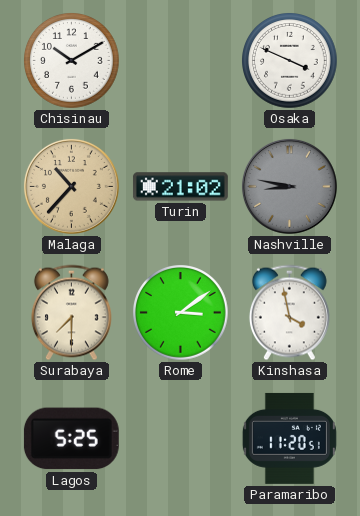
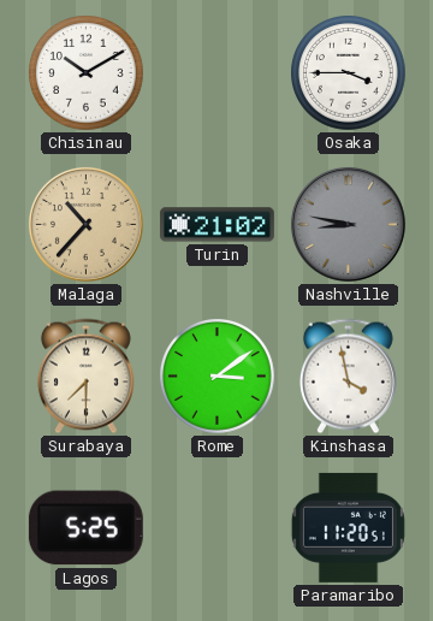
Osaka: 3:49 -> 3:45
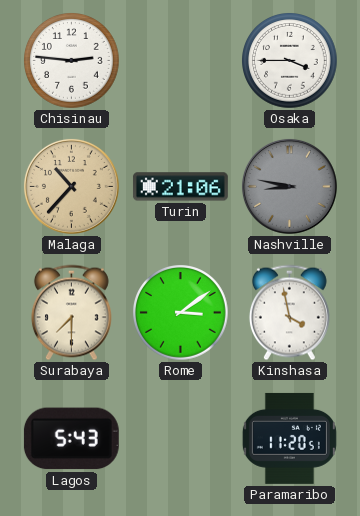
Chisinau: 10:10 -> 2:46
Turin: 21:02 -> 21:06
Lagos: 5:25 -> 5:43
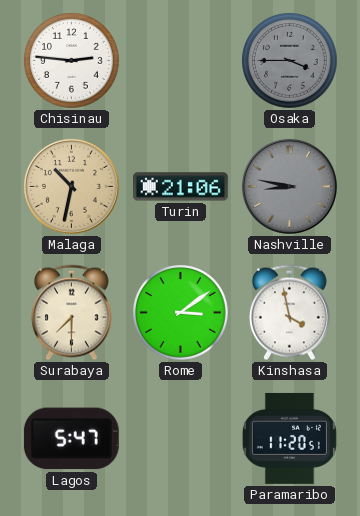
Osaka dial: white -> grey
Malaga: 10:37 -> 10:32
Lagos: 5:43 -> 5:47
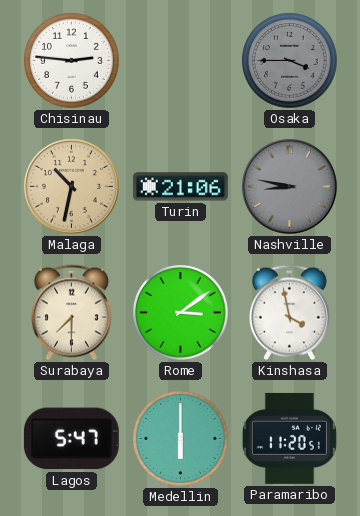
Medellin: none -> 6:00
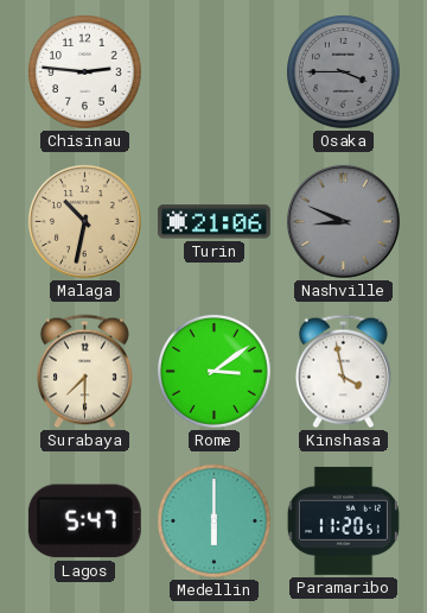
Nashville: 8:47 -> 8:49
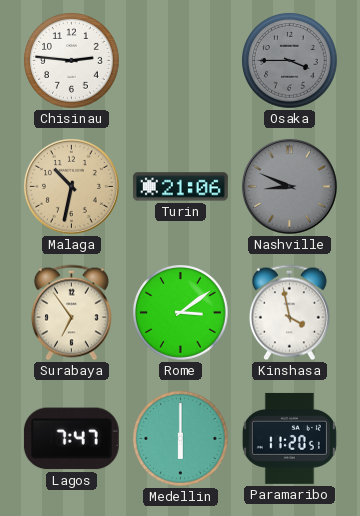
Surabaya: 7:30 -> 6:54
Lagos: 5:47 -> 7:47
